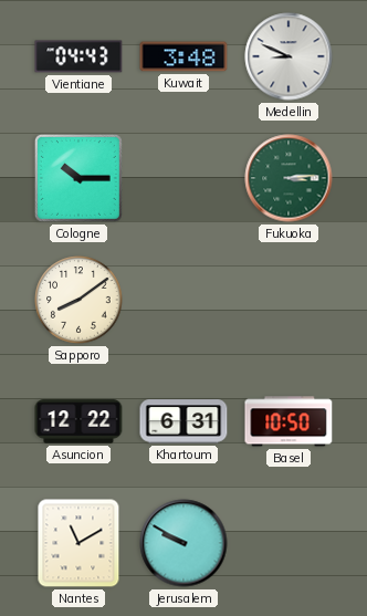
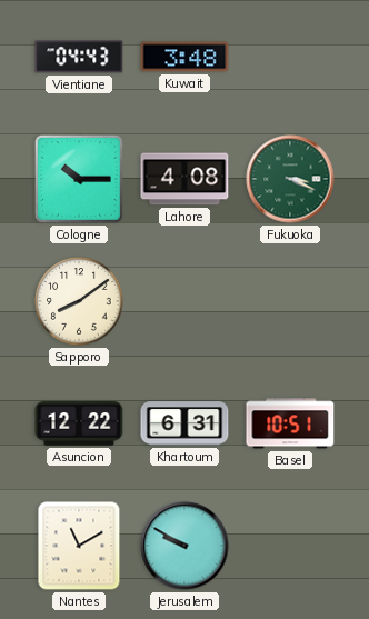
Medellin: 8:49 -> none
Lahore: none -> 4:08
Fukuoka: 3:14 -> 3:19
Basel: 10:50 -> 10:51
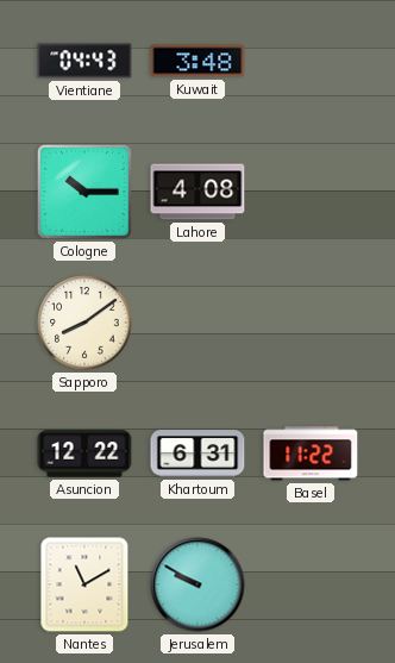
Fukuoka: 3:19 -> none
Basel: 10:51 -> 11:22
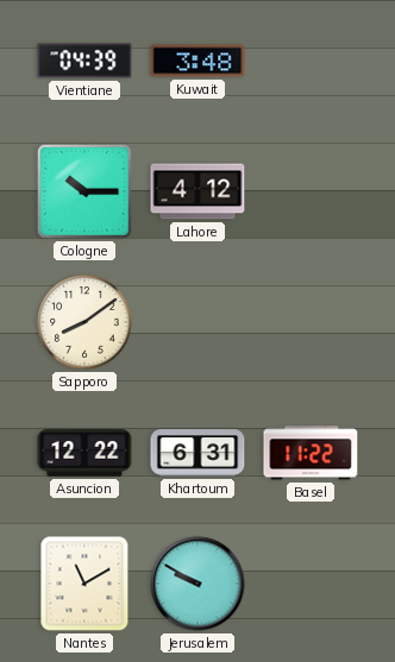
Vientiane: 04:43 -> 04:39
Lahore: 4:08 -> 4:12
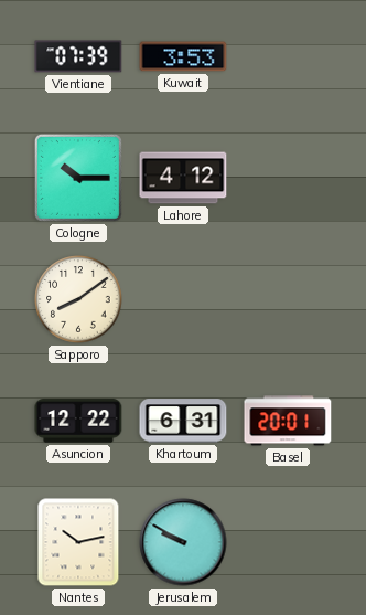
Vientiane: 04:39 -> 07:39
Kuwait: 3:48 -> 3:53
Basel: 11:22 -> 20:01
Nantes: 11:10 -> 10:13
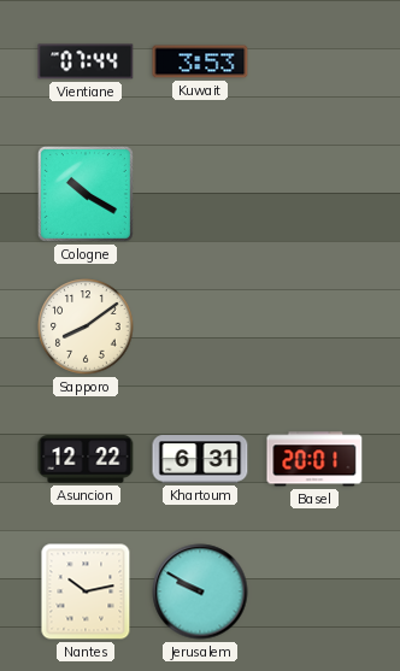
Vientiane: 07:39 -> 07:44
Cologne: 10:15 -> 10:20
Lahore: 4:12 -> none
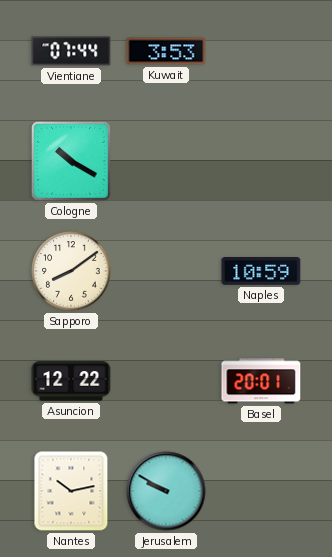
Naples: none -> 10:59
Khartoum: 6:31 -> none
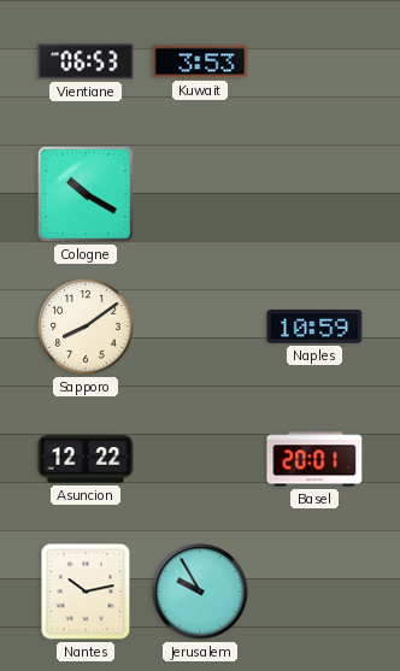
Vientiane: 07:44 -> 06:53
Jerusalem: 9:50 -> 9:55
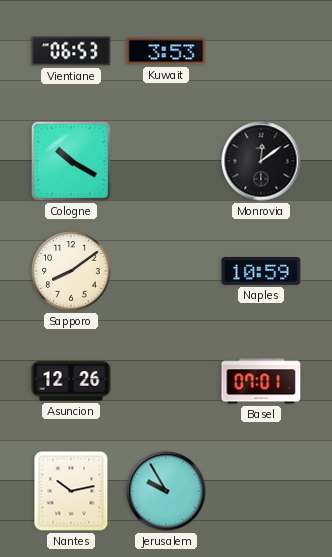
Monrovia: none -> 12:09
Asuncion: 12:22 -> 12:26
Basel: 20:01 -> 07:01
